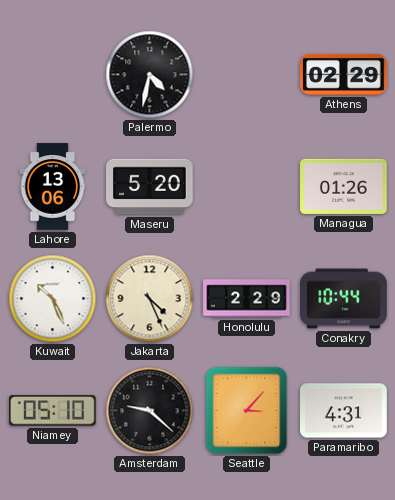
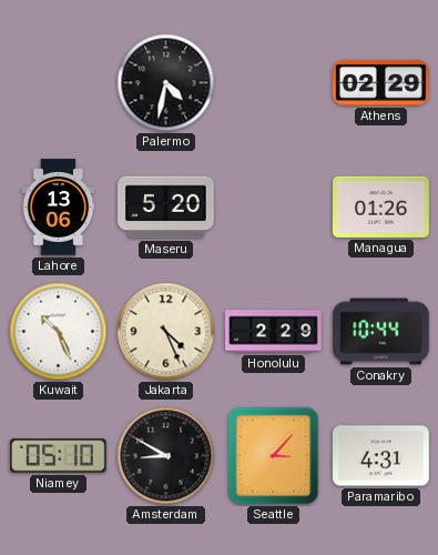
Amsterdam: 9:22 -> 8:50
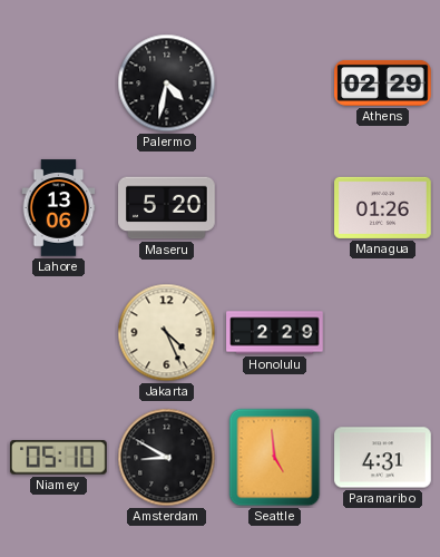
Kuwait: 10:26 -> none
Conakry: 10:44 -> none
Seattle: 3:07 -> 4:59
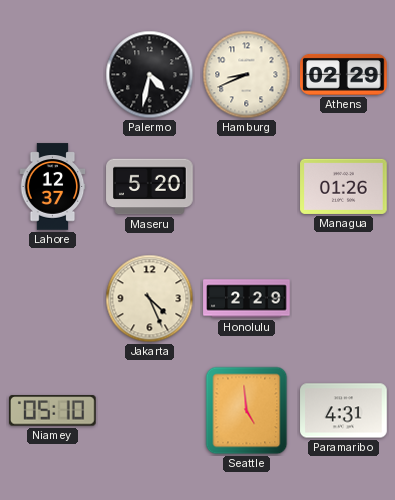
Hamburg: none -> 8:41
Lahore: 13:06 -> 12:37
Amsterdam: 8:50 -> none
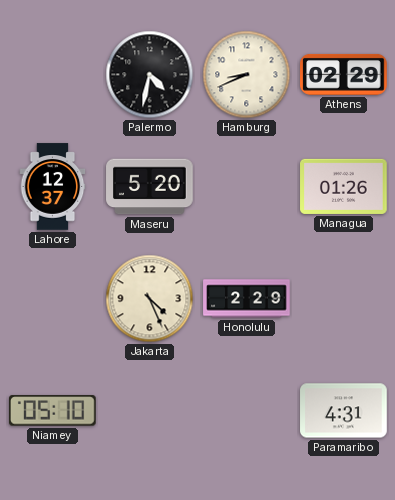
Seattle: 4:59 -> none
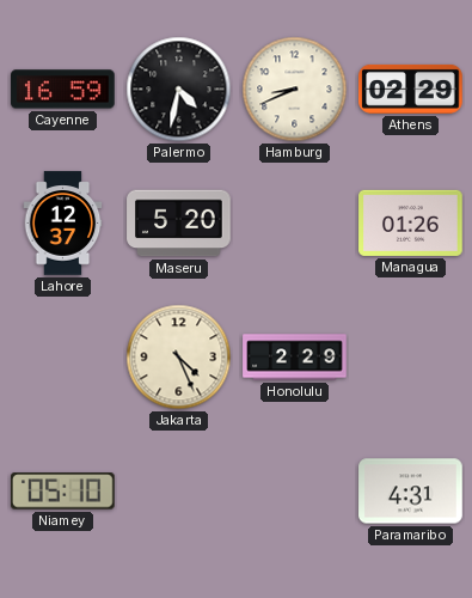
Cayenne: none -> 16:59
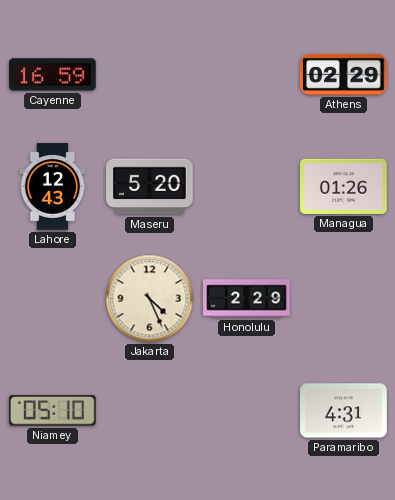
Palermo: 4:32 -> none
Hamburg: 8:41 -> none
Lahore: 12:37 -> 12:43
